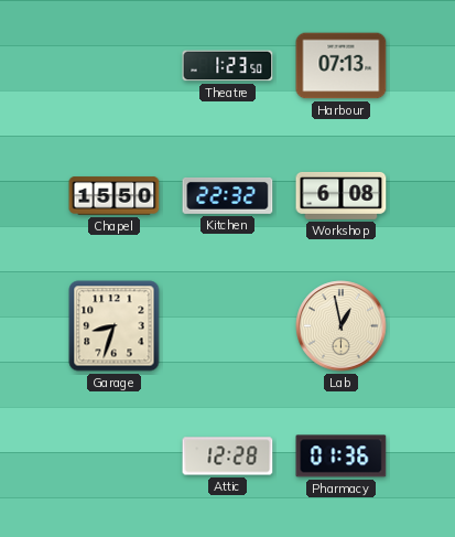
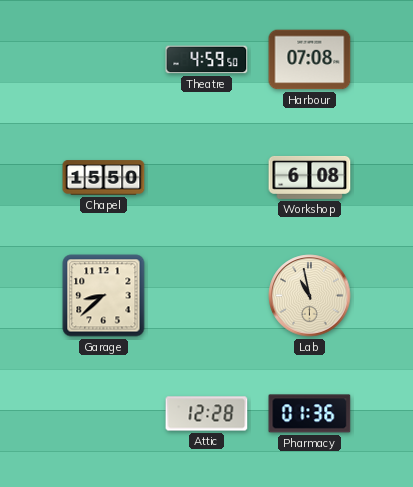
Theatre: 1:23 -> 4:59
Harbour: 07:13 -> 07:08
Kitchen: 22:32 -> none
Garage: 8:33 -> 8:38
Lab: 12:58 -> 10:58
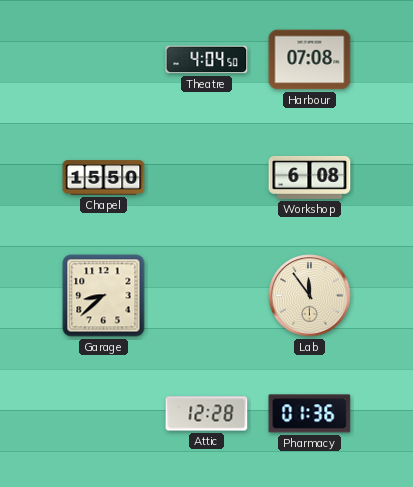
Theatre: 4:59 -> 4:04
Lab: 10:58 -> 11:54
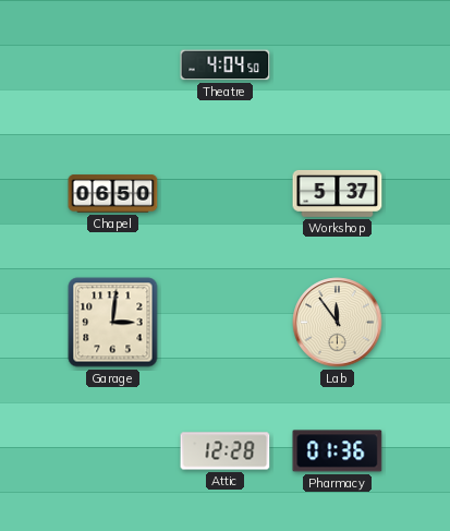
Harbour: 07:08 -> none
Chapel: 15:50 -> 06:50
Workshop: 6:08 -> 5:37
Garage: 8:38 -> 3:01
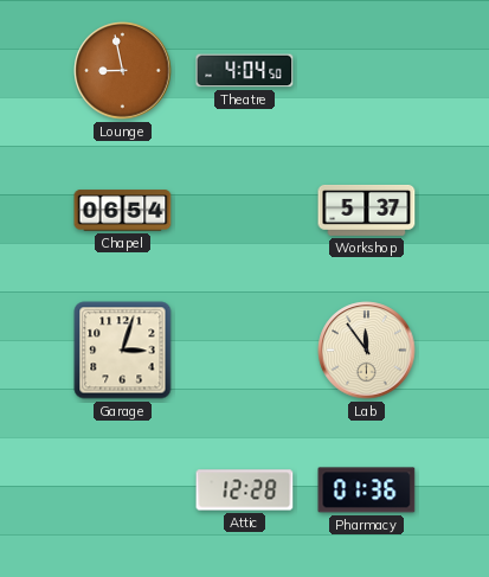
Lounge: none -> 8:58
Chapel: 06:50 -> 06:54
Garage: 3:01 -> 3:03
